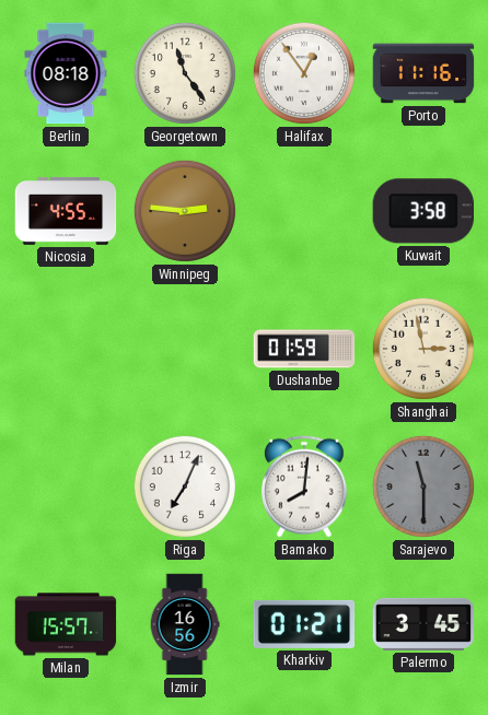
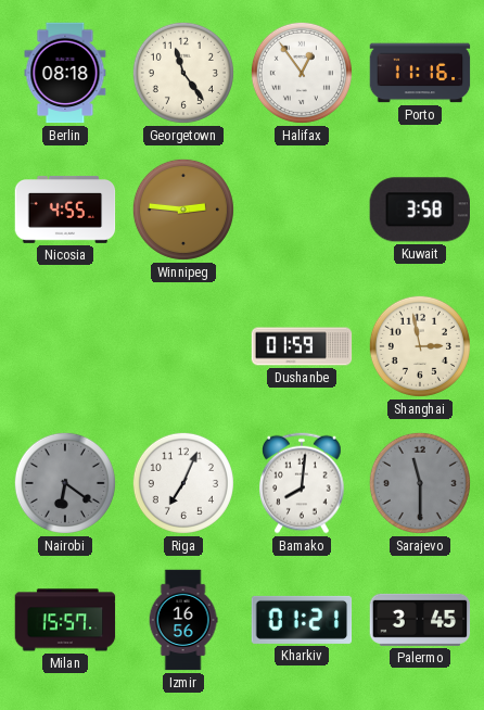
Nairobi: none -> 6:21
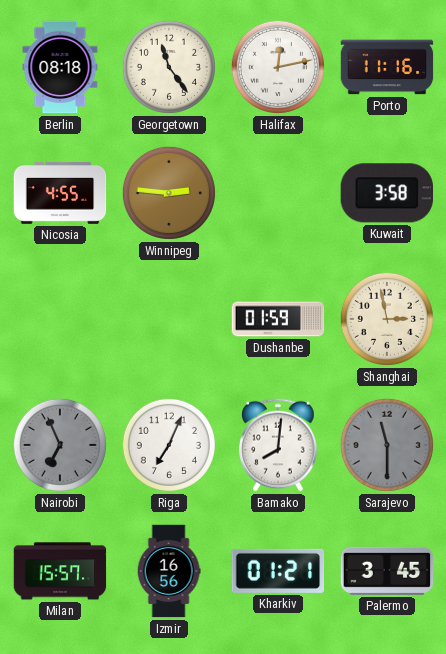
Halifax: 12:54 -> 12:13
Nairobi: 6:21 -> 6:56
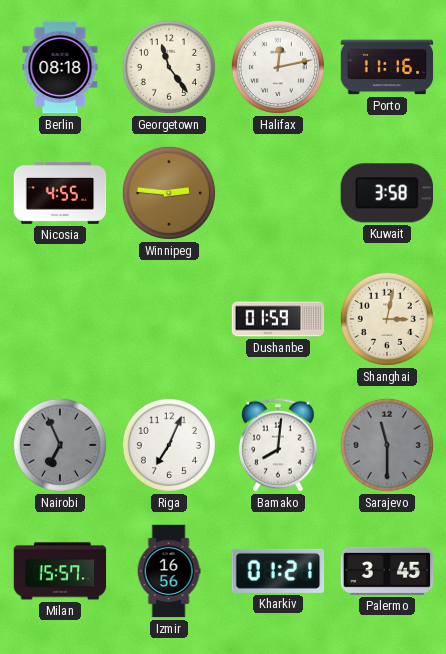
Shanghai: 2:58 -> 3:02
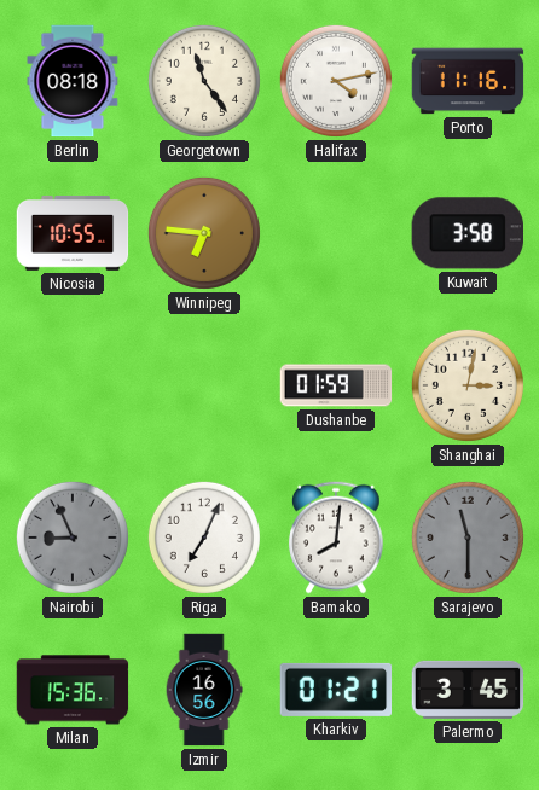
Halifax: 12:13 -> 4:13
Nicosia: 4:55 -> 10:55
Winnipeg: 2:46 -> 6:46
Nairobi: 6:56 -> 8:56
Milan: 15:57 -> 15:36
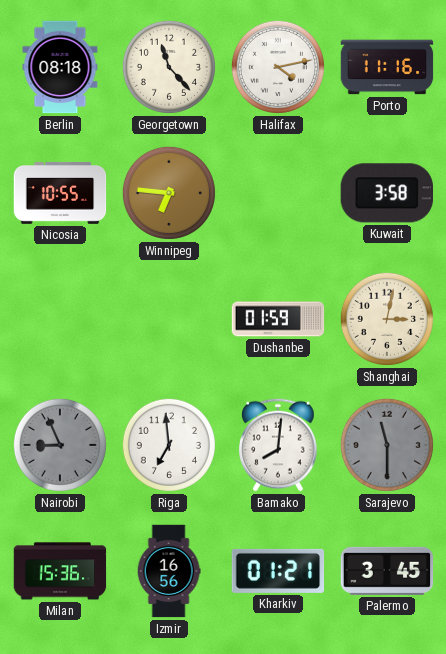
Georgetown: 11:24 -> 11:23
Riga: 7:04 -> 6:59
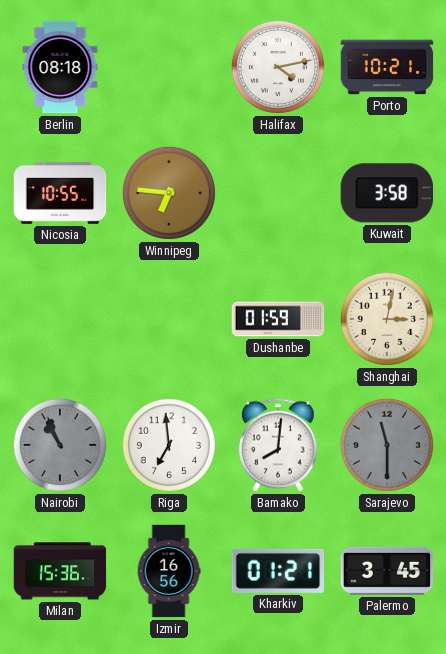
Georgetown: 11:23 -> none
Porto: 11:16 -> 10:21
Nairobi: 8:56 -> 10:56
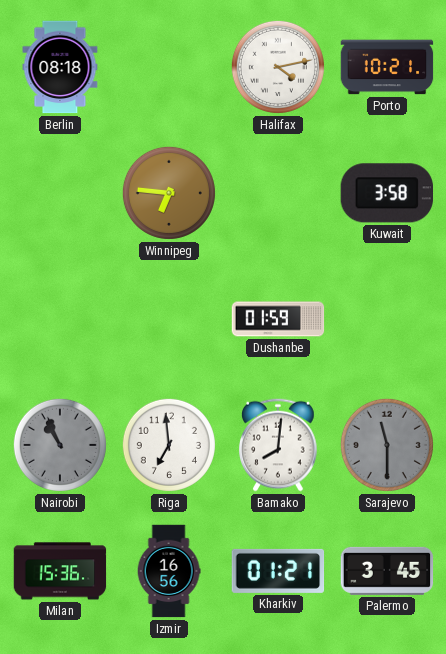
Nicosia: 10:55 -> none
Shanghai: 3:02 -> none
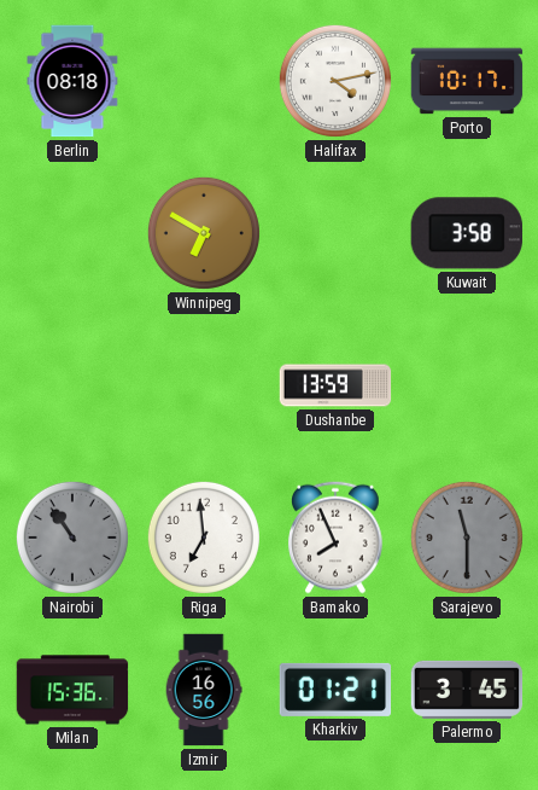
Porto: 10:21 -> 10:17
Winnipeg: 6:46 -> 6:50
Dushanbe: 01:59 -> 13:59
Nairobi: 10:56 -> 10:54
Bamako: 8:01 -> 7:56
